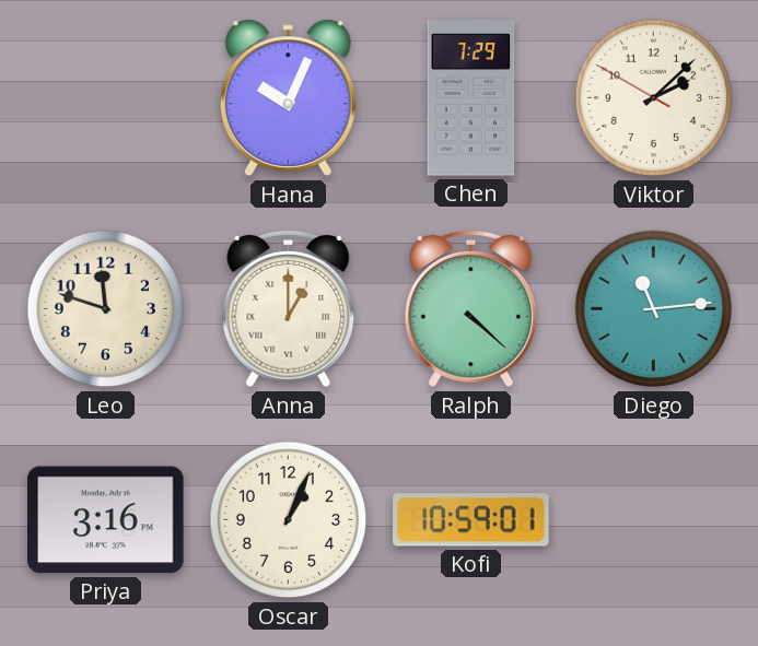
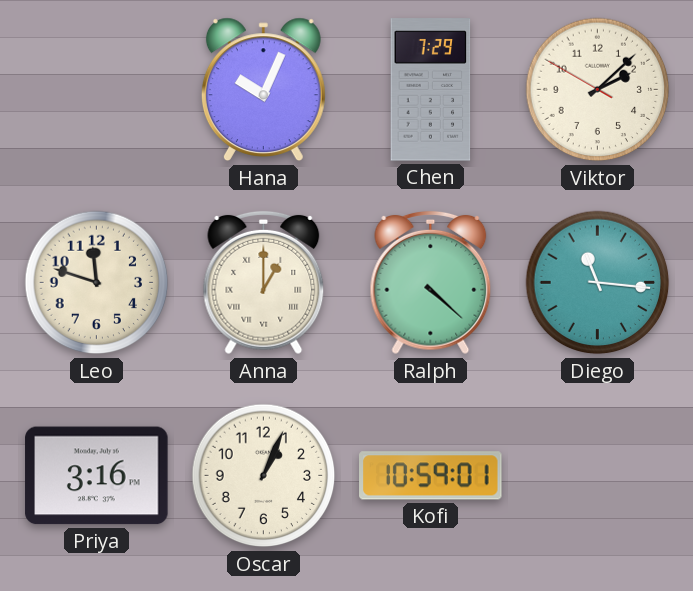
Diego: 11:14 -> 11:16
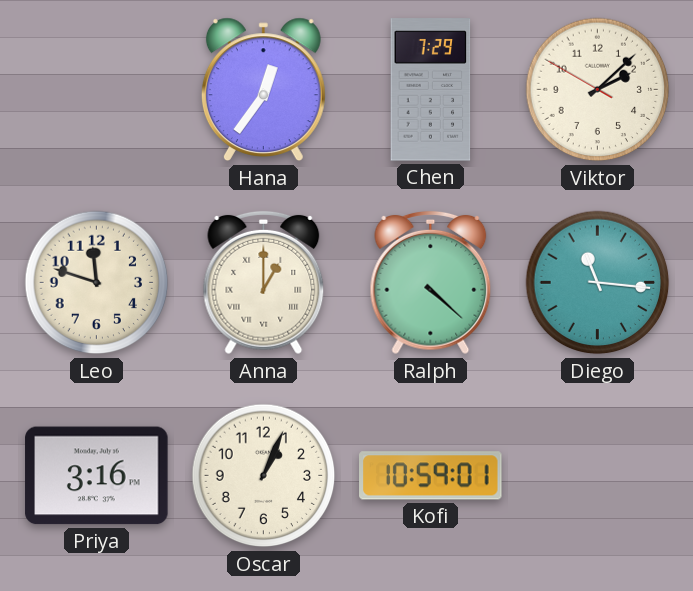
Hana: 10:04 -> 12:36
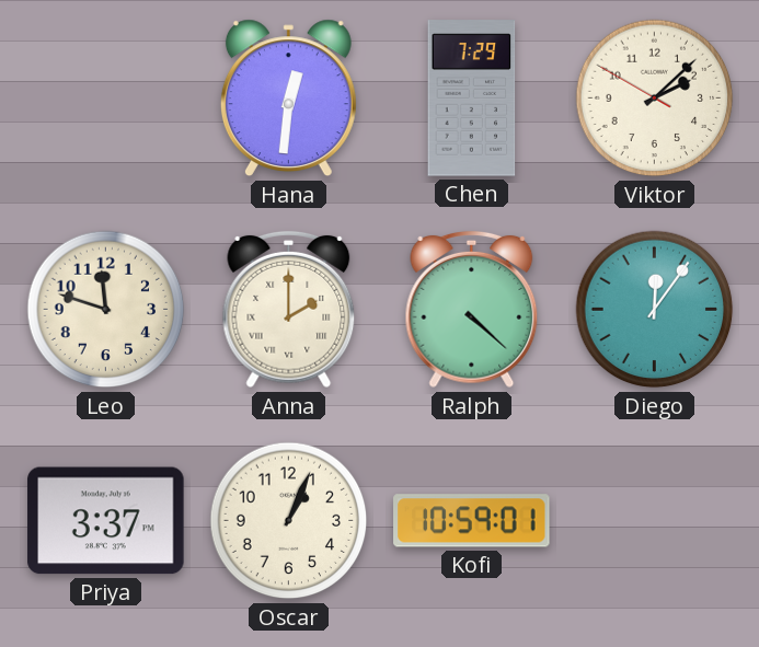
Hana: 12:36 -> 12:31
Anna: 1:00 -> 2:00
Diego: 11:16 -> 12:06
Priya: 3:16 -> 3:37
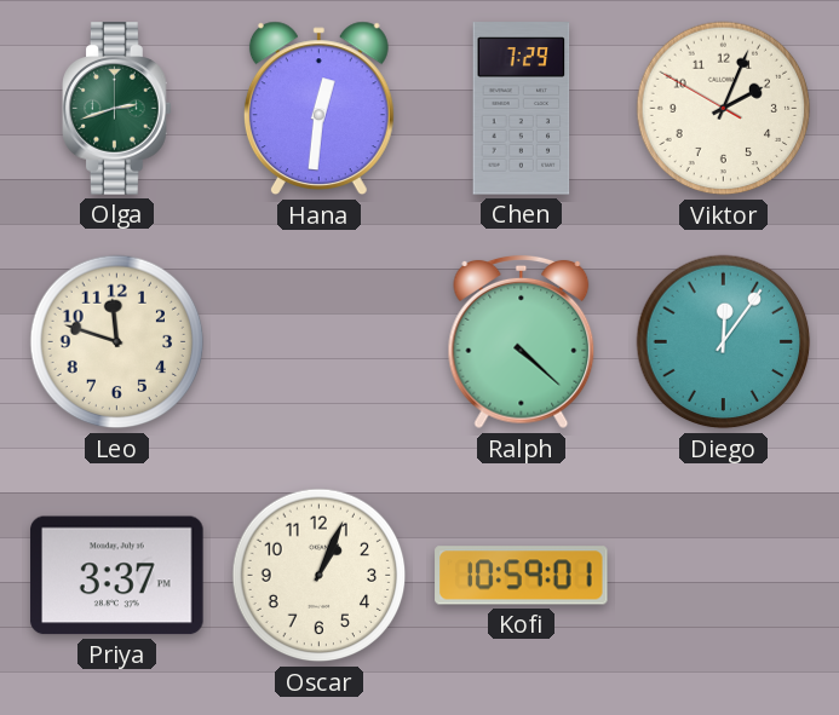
Olga: none -> 2:42
Viktor: 2:07 -> 2:03
Anna: 2:00 -> none
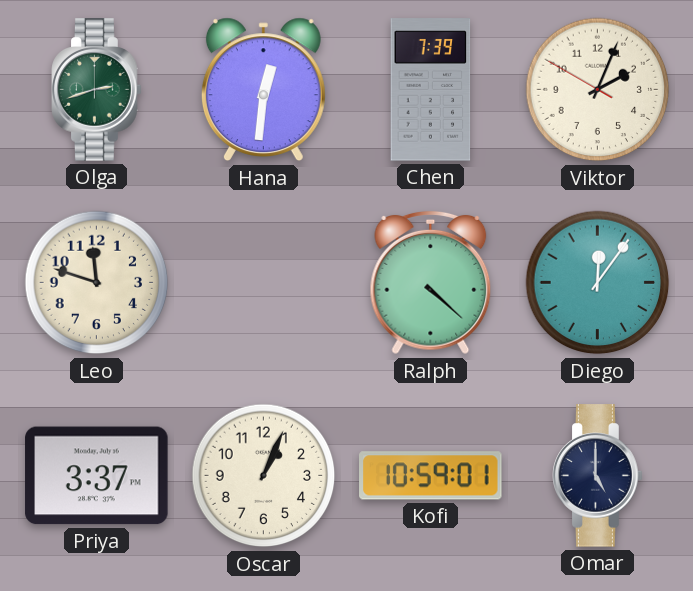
Chen: 7:29 -> 7:39
Omar: none -> 5:00
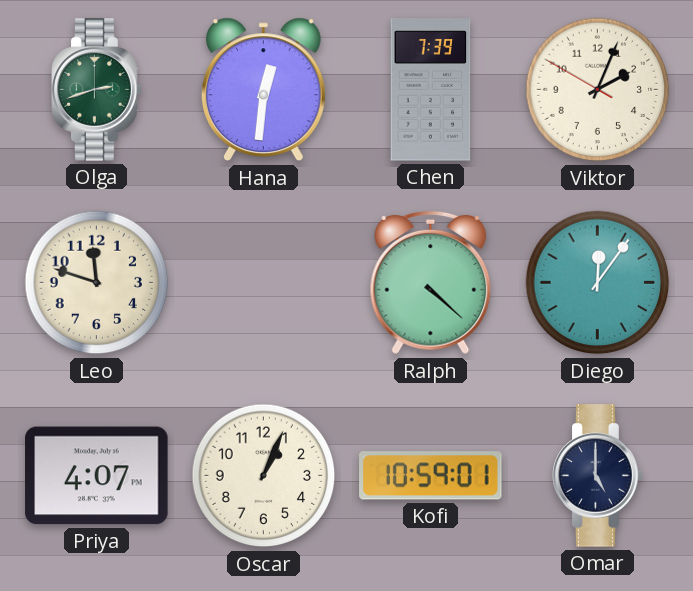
Priya: 3:37 -> 4:07
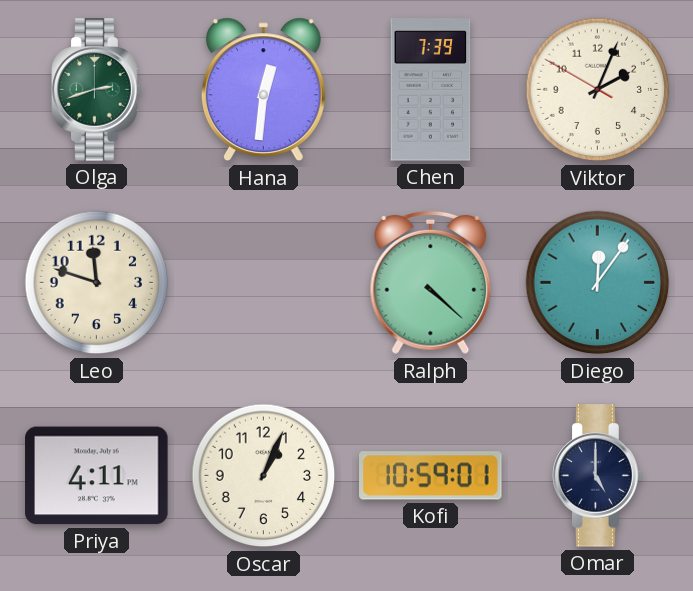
Priya: 4:07 -> 4:11
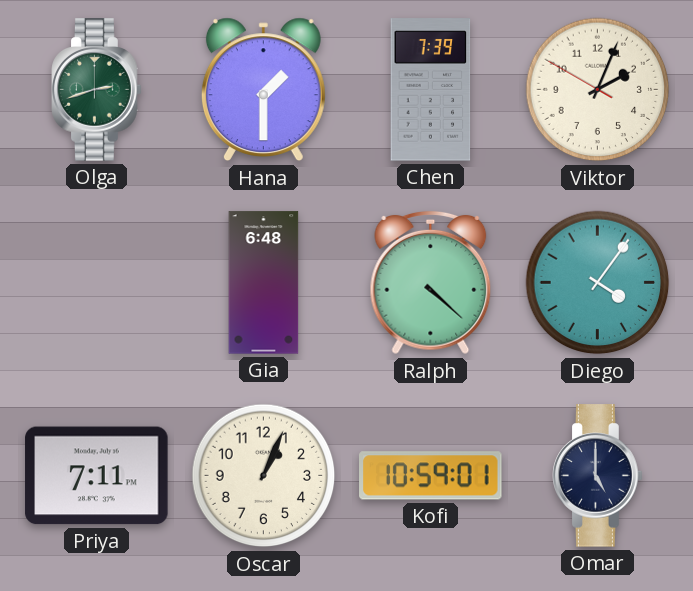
Hana: 12:31 -> 1:30
Leo: 11:48 -> none
Gia: none -> 6:48
Diego: 12:06 -> 4:06
Priya: 4:11 -> 7:11
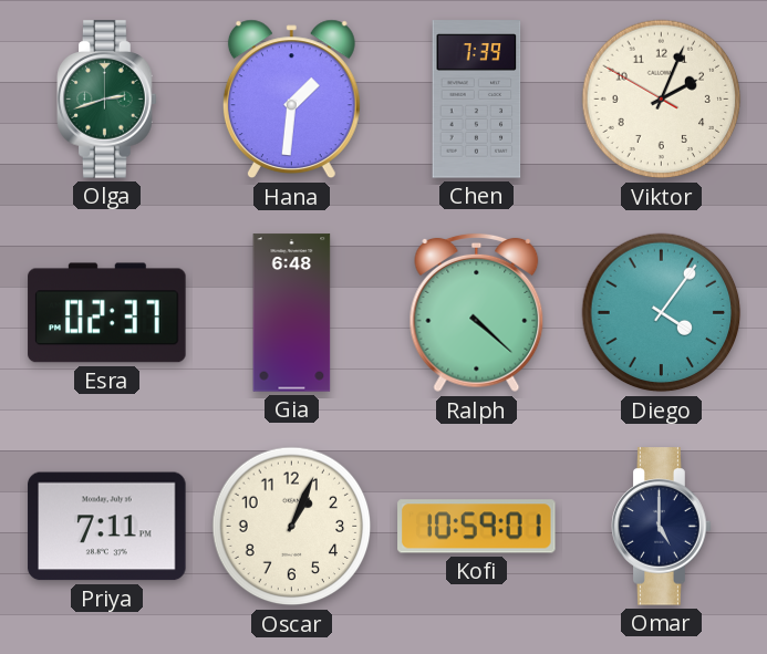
Hana: 1:30 -> 1:31
Esra: none -> 02:37
